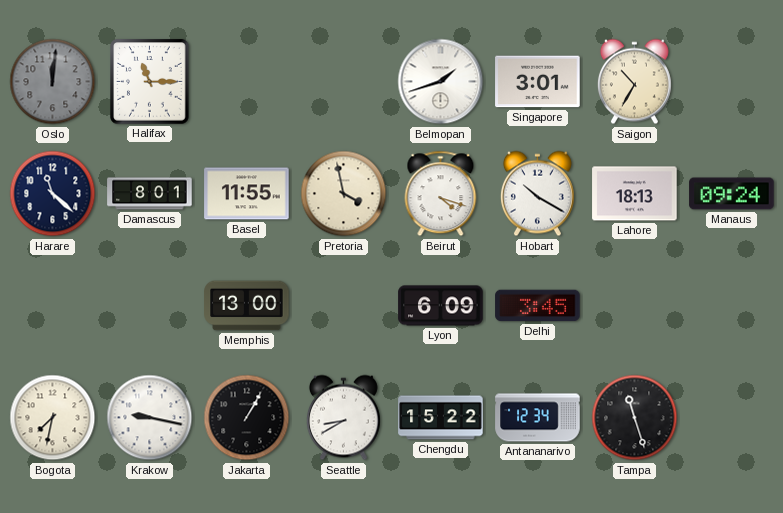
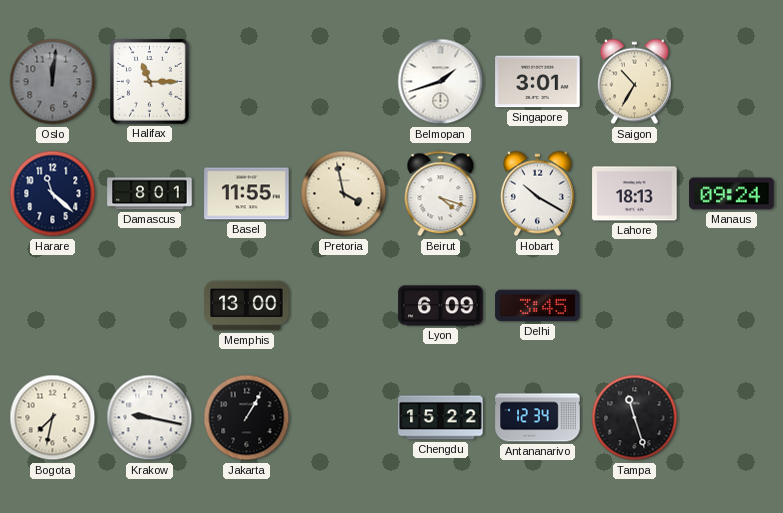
Seattle: 8:40 -> none
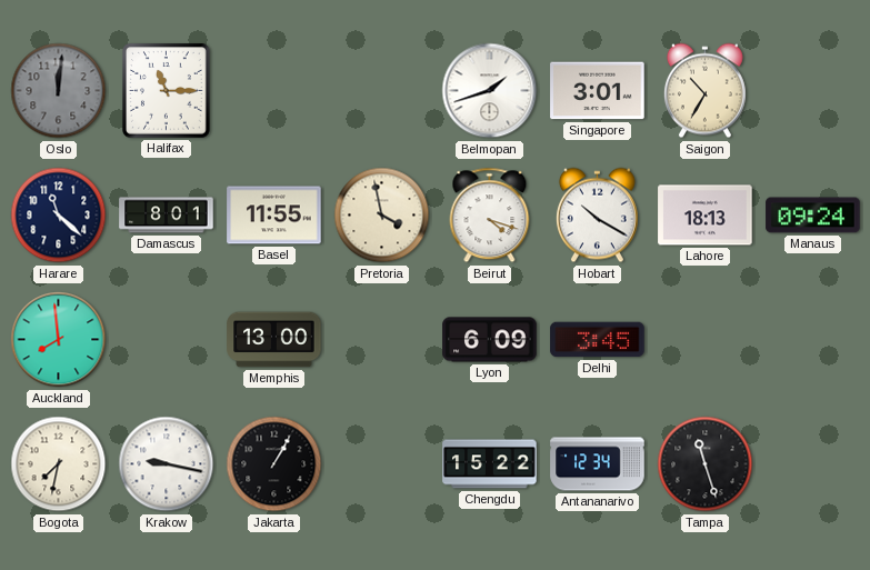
Auckland: none -> 7:59
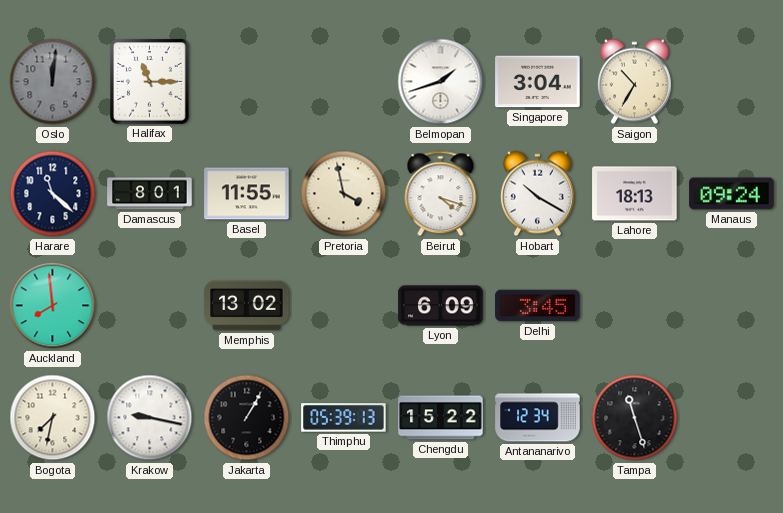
Singapore: 3:01 -> 3:04
Memphis: 13:00 -> 13:02
Thimphu: none -> 05:39
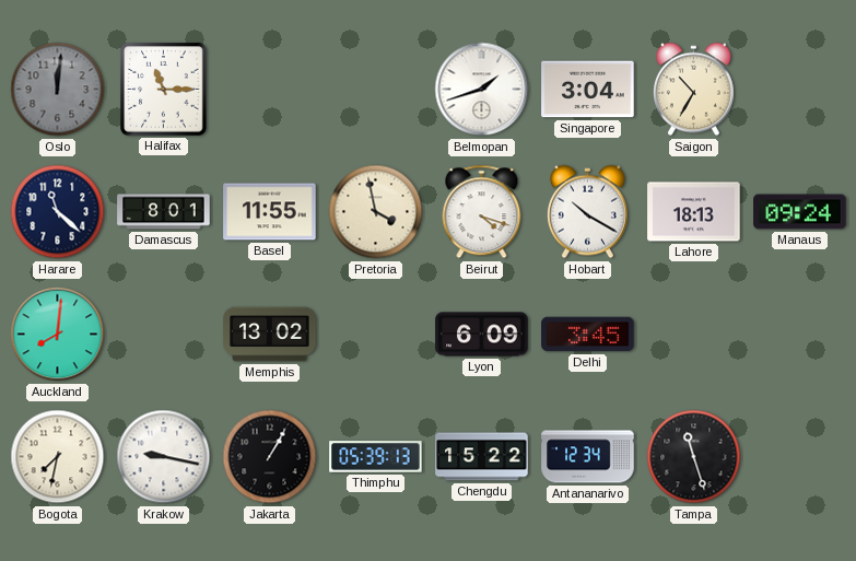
Auckland: 7:59 -> 8:01
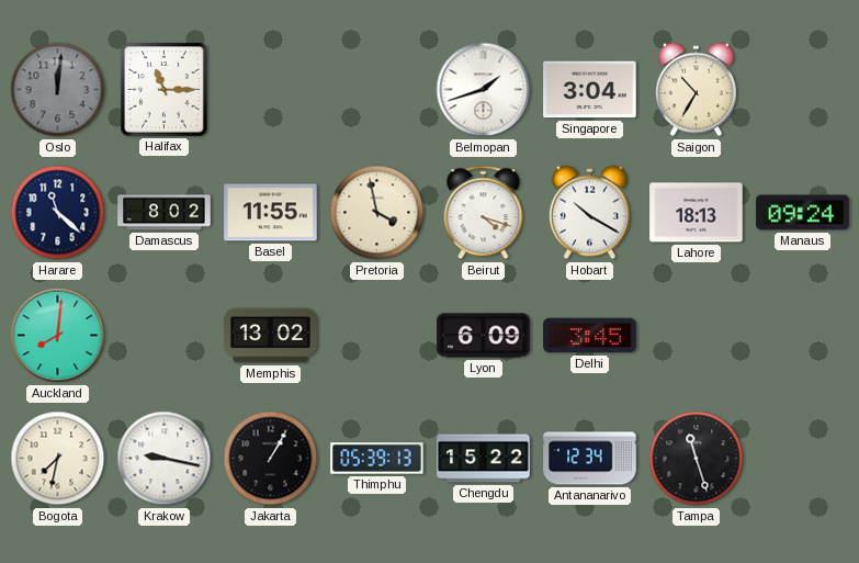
Damascus: 8:01 -> 8:02
